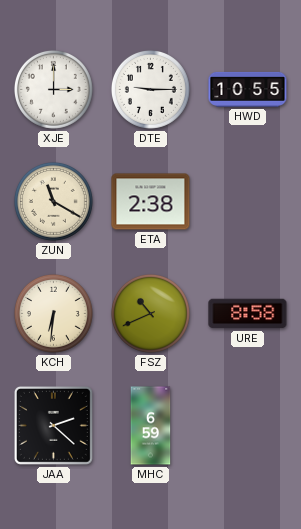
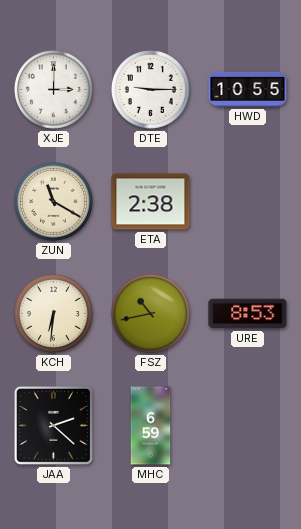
FSZ: 10:41 -> 10:43
URE: 8:58 -> 8:53
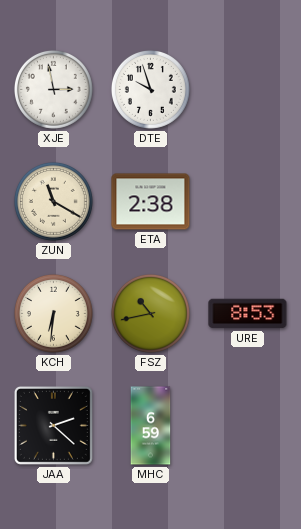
XJE: 3:00 -> 2:58
DTE: 9:15 -> 9:57
HWD: 10:55 -> none
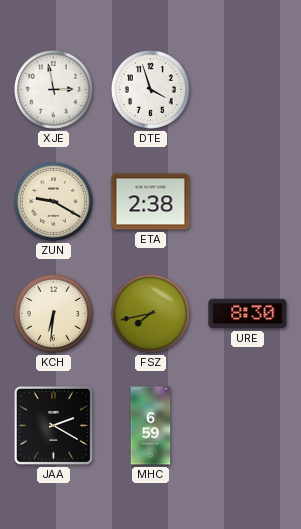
DTE: 9:57 -> 3:57
ZUN: 11:20 -> 9:20
FSZ: 10:43 -> 7:43
URE: 8:53 -> 8:30
JAA: 2:22 -> 2:20
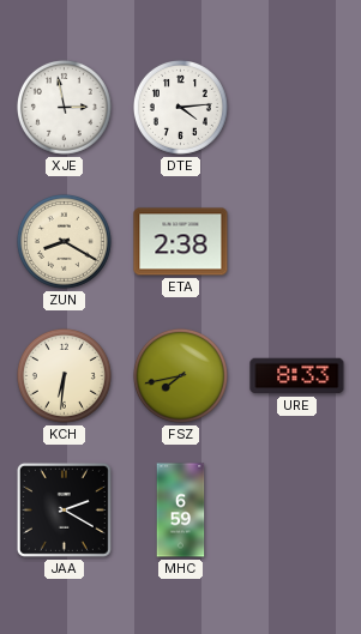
DTE: 3:57 -> 4:14
ZUN: 9:20 -> 8:20
URE: 8:30 -> 8:33
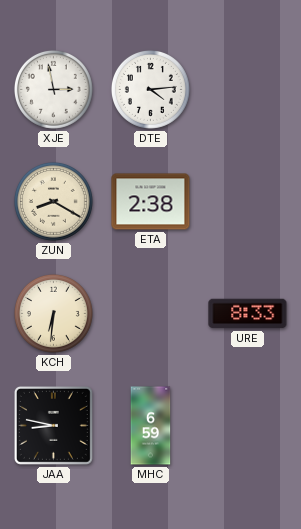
FSZ: 7:43 -> none
JAA: 2:20 -> 8:47
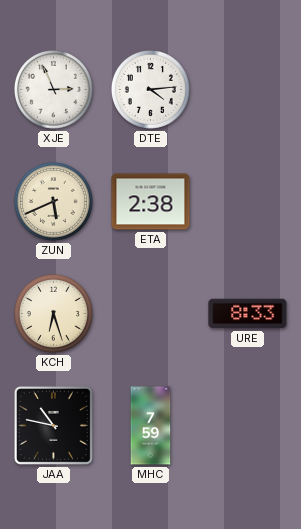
XJE: 2:58 -> 2:56
ZUN: 8:20 -> 5:41
KCH: 6:31 -> 6:27
JAA: 8:47 -> 10:47
MHC: 6:59 -> 7:59
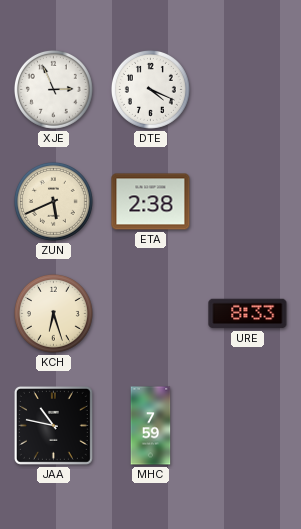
DTE: 4:14 -> 4:19
